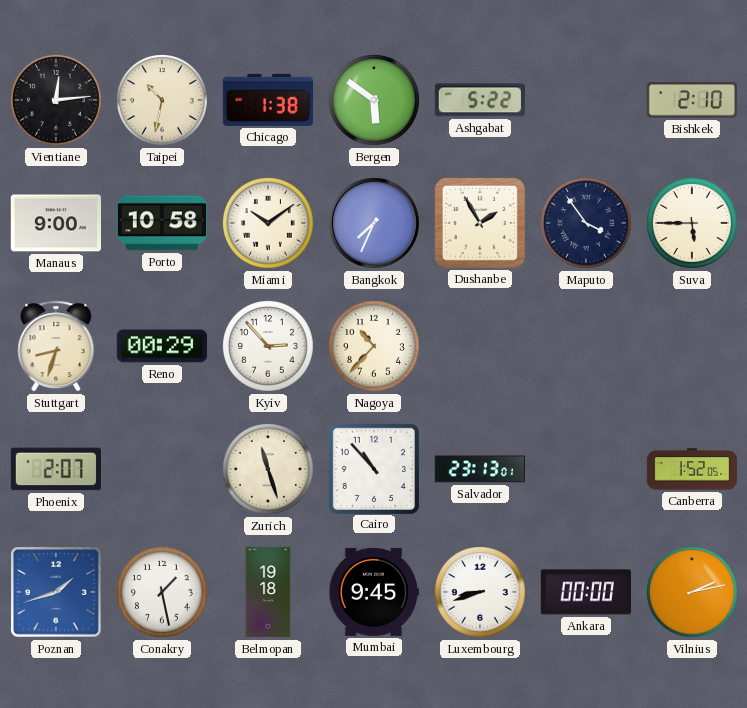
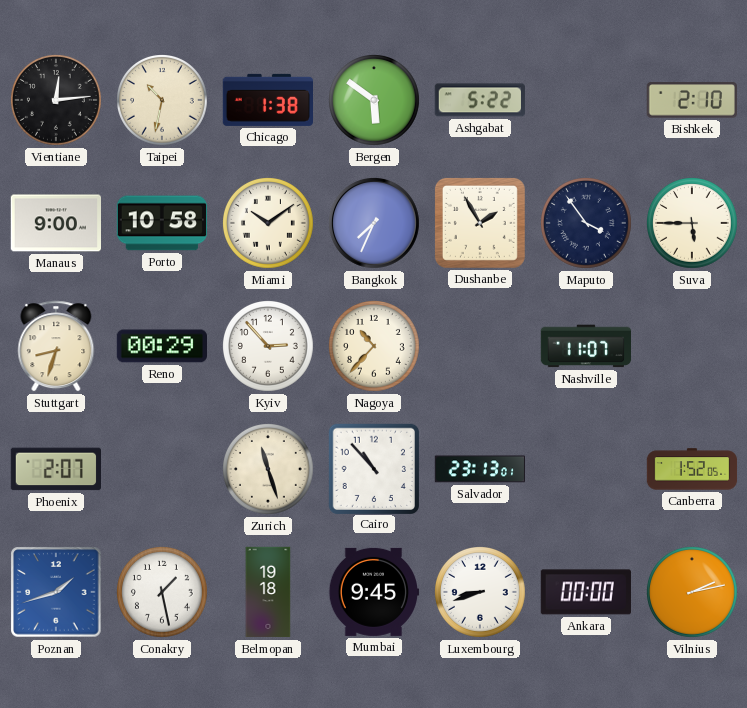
Nashville: none -> 11:07
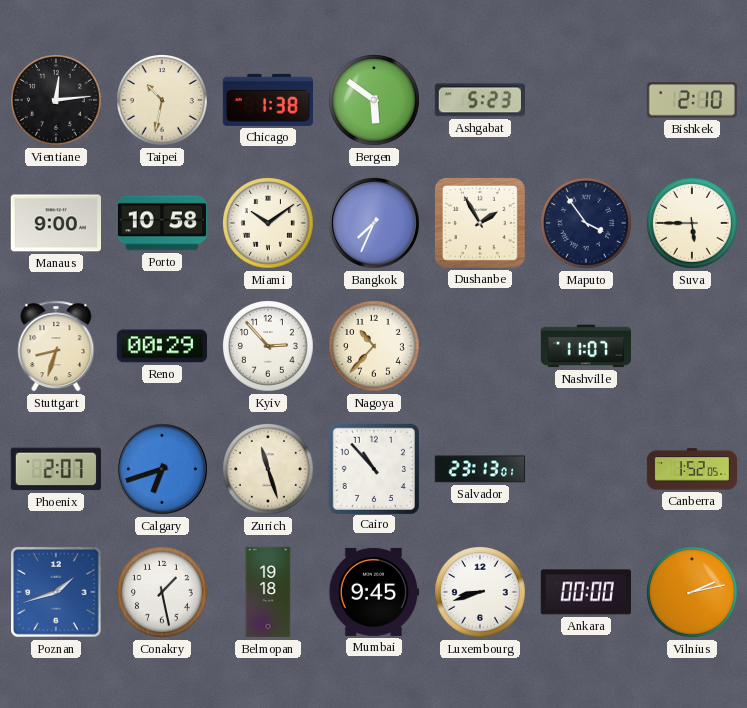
Ashgabat: 5:22 -> 5:23
Calgary: none -> 6:42
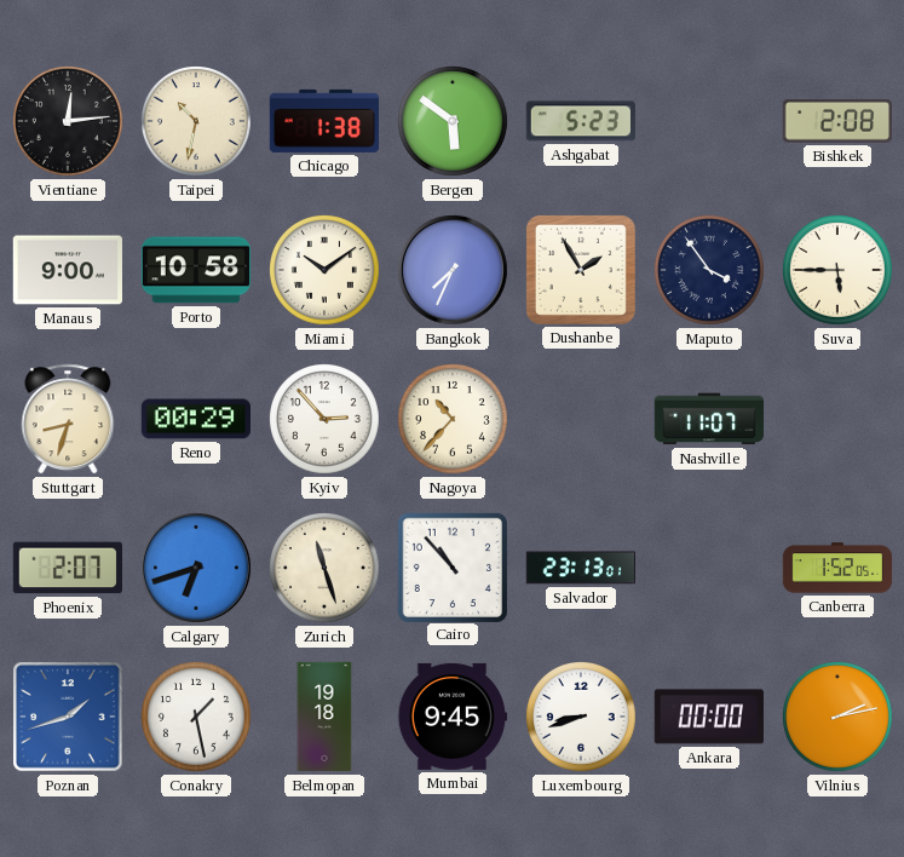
Bishkek: 2:10 -> 2:08
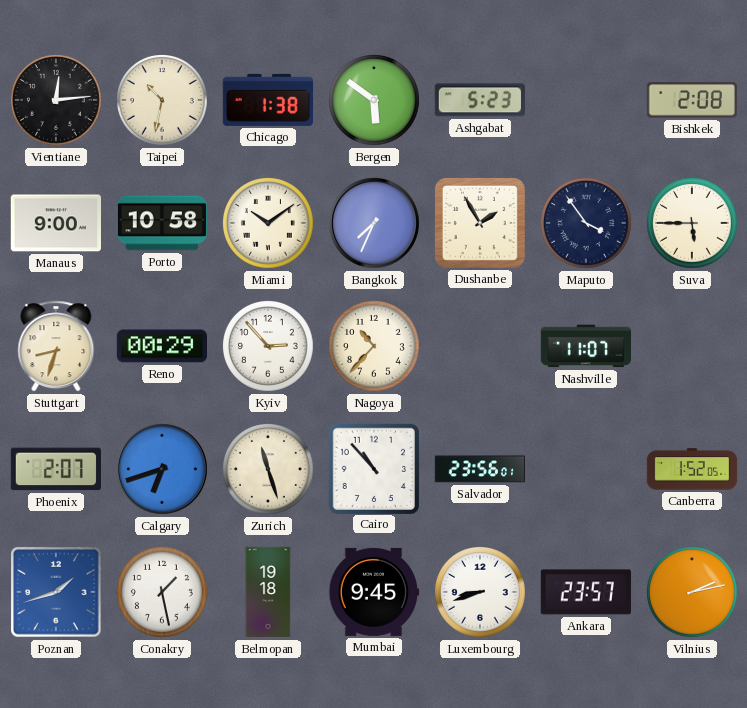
Salvador: 23:13 -> 23:56
Ankara: 00:00 -> 23:57
